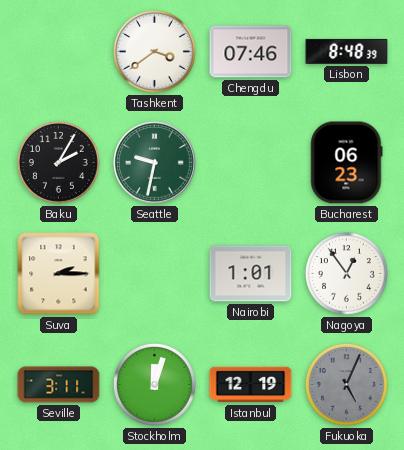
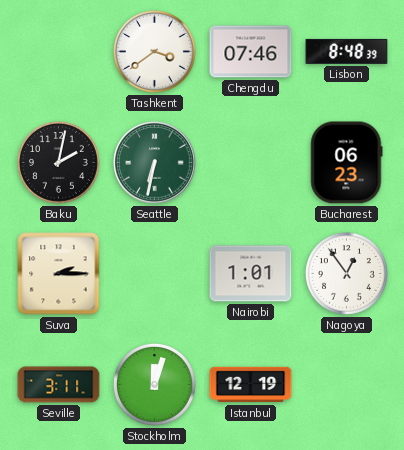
Baku: 2:05 -> 2:02
Seattle: 9:32 -> 6:32
Fukuoka: 5:04 -> none
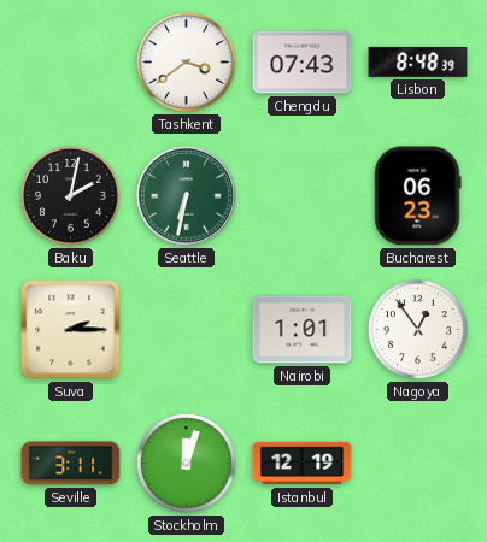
Chengdu: 07:46 -> 07:43
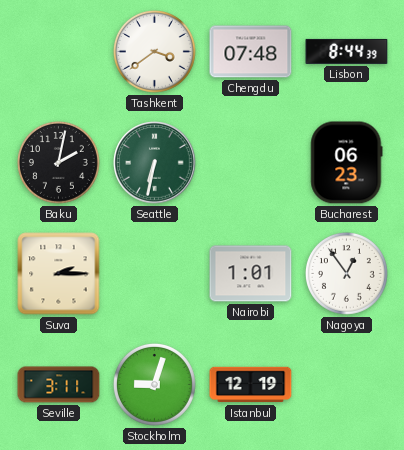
Chengdu: 07:43 -> 07:48
Lisbon: 8:48 -> 8:44
Stockholm: 12:03 -> 9:03
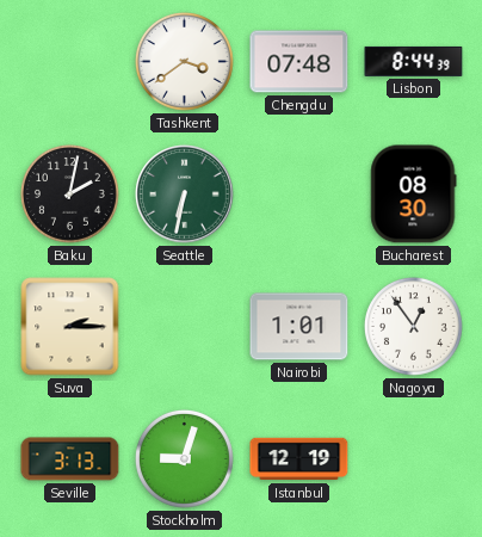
Bucharest: 06:23 -> 08:30
Seville: 3:11 -> 3:13
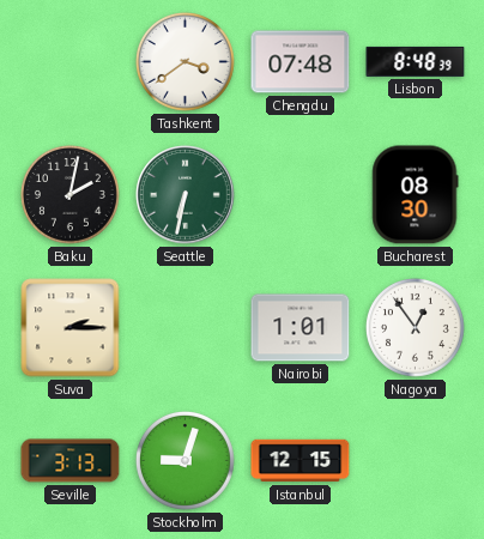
Lisbon: 8:44 -> 8:48
Istanbul: 12:19 -> 12:15
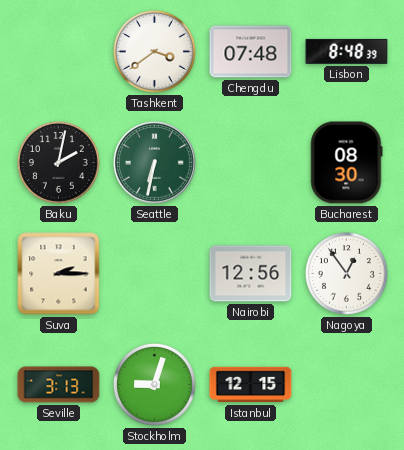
Nairobi: 1:01 -> 12:56
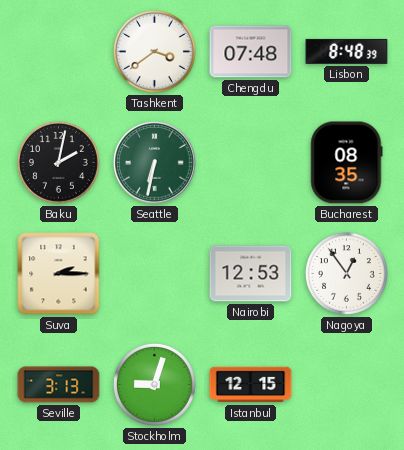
Bucharest: 08:30 -> 08:35
Nairobi: 12:56 -> 12:53
